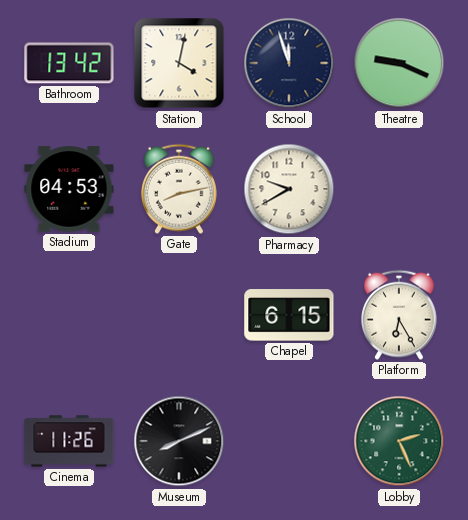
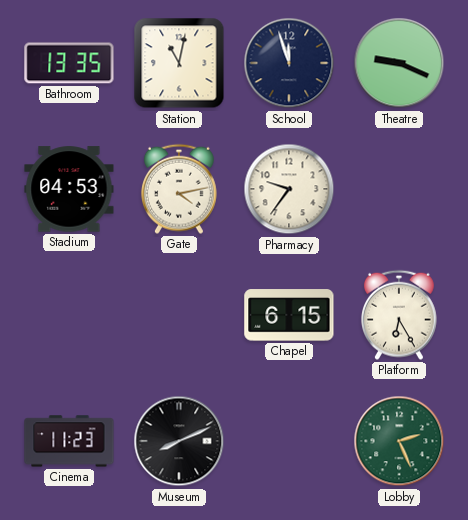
Bathroom: 13:42 -> 13:35
Station: 4:02 -> 11:02
Gate: 8:13 -> 4:13
Pharmacy: 9:40 -> 9:36
Cinema: 11:26 -> 11:23
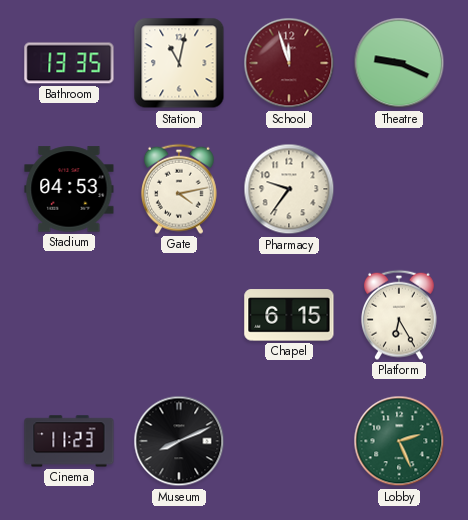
School dial: navy -> burgundy
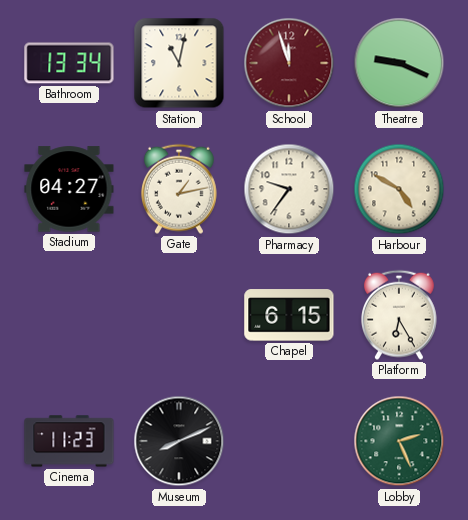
Bathroom: 13:35 -> 13:34
Stadium: 04:53 -> 04:27
Gate: 4:13 -> 1:13
Harbour: none -> 4:50
